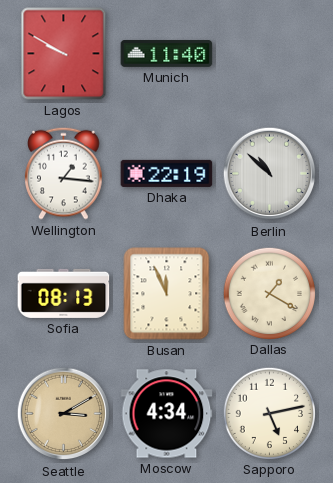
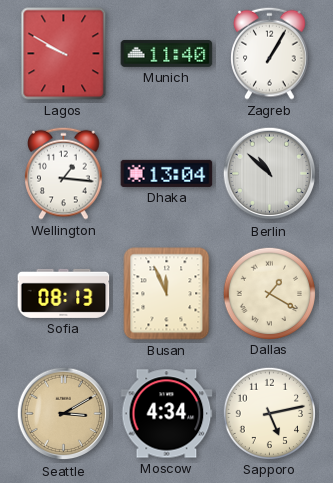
Zagreb: none -> 1:05
Dhaka: 22:19 -> 13:04
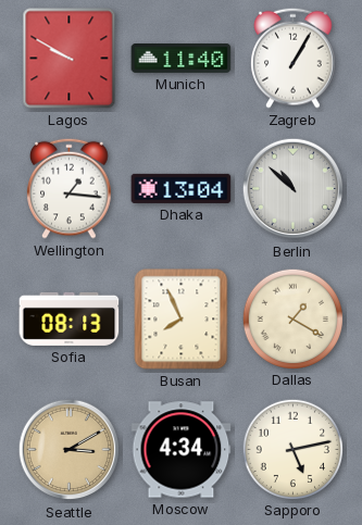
Busan: 11:56 -> 7:56
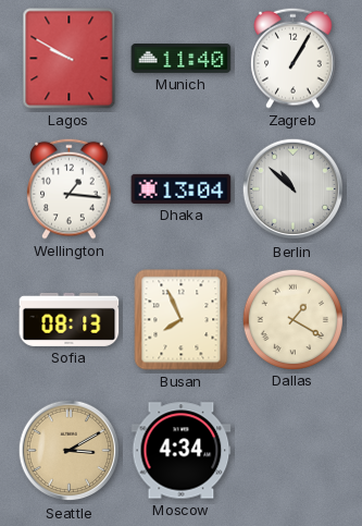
Sapporo: 5:13 -> none
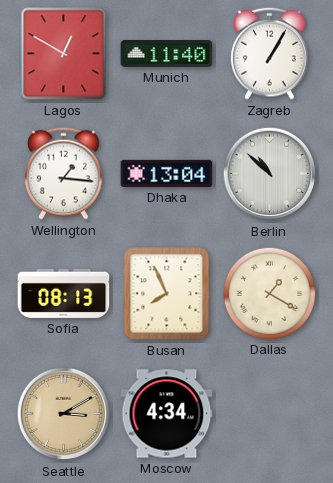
Lagos: 9:50 -> 12:50
